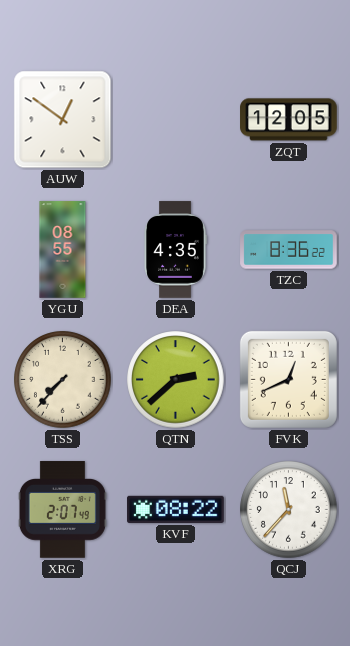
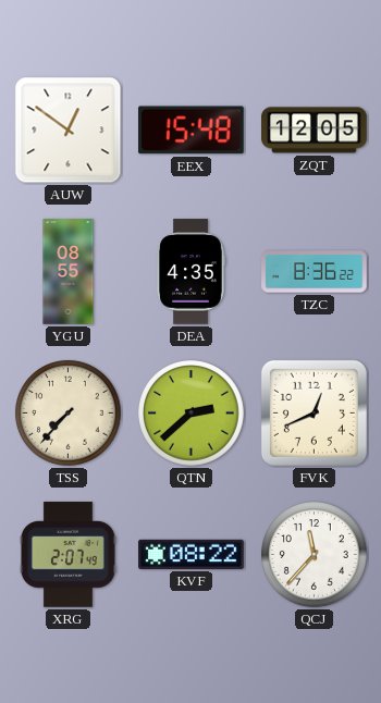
EEX: none -> 15:48
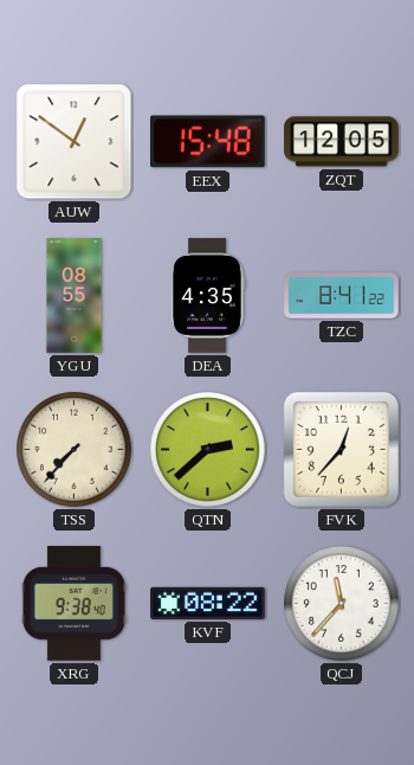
TZC: 8:36 -> 8:41
FVK: 12:41 -> 12:37
XRG: 2:07 -> 9:38
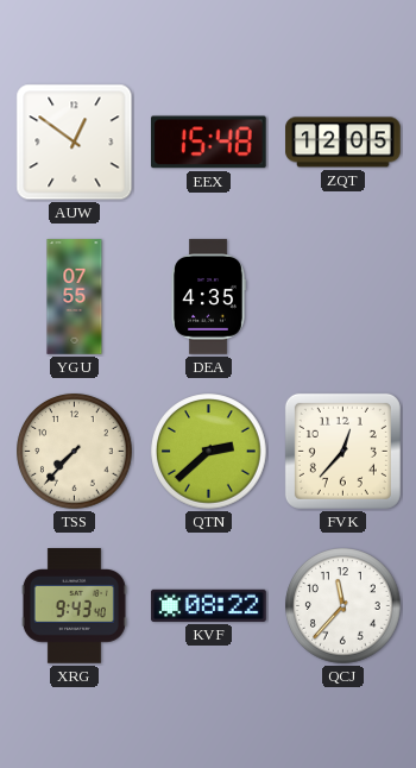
YGU: 08:55 -> 07:55
TZC: 8:41 -> none
XRG: 9:38 -> 9:43
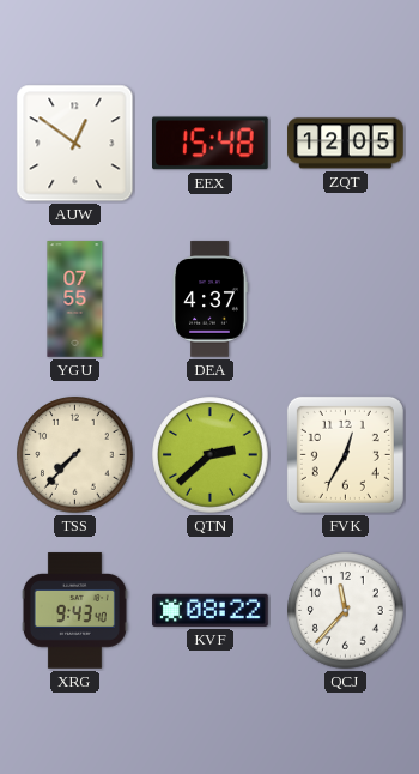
DEA: 4:35 -> 4:37
FVK: 12:37 -> 12:35
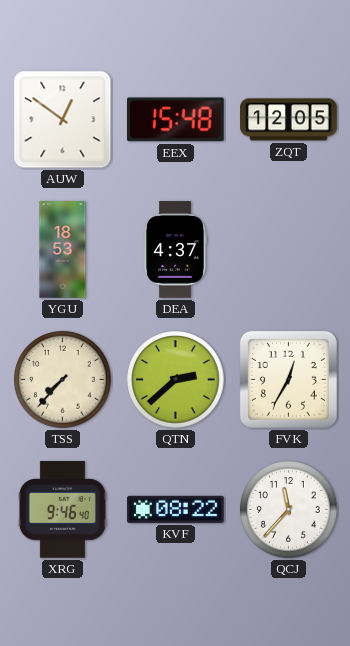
YGU: 07:55 -> 18:53
XRG: 9:43 -> 9:46
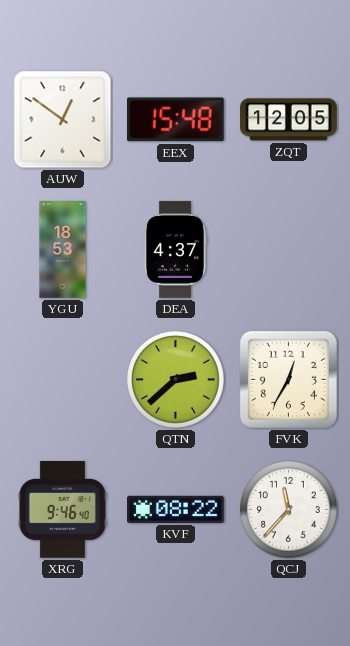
TSS: 7:37 -> none
